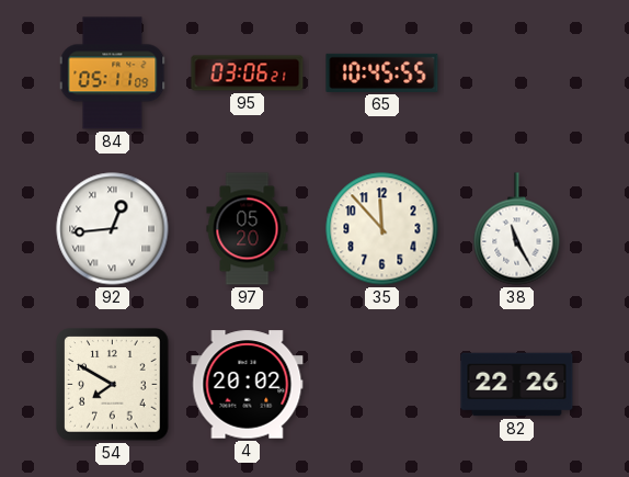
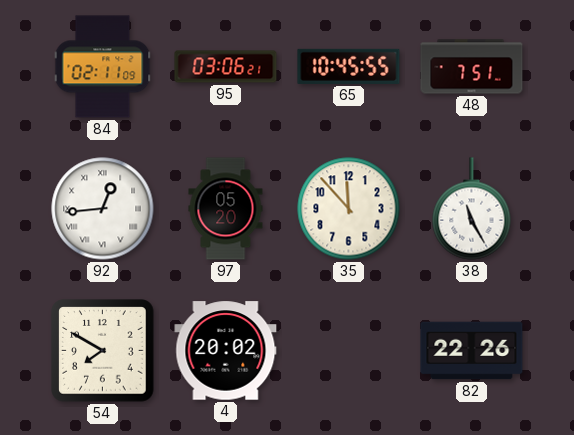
84: 05:11 -> 02:11
48: none -> 7:51
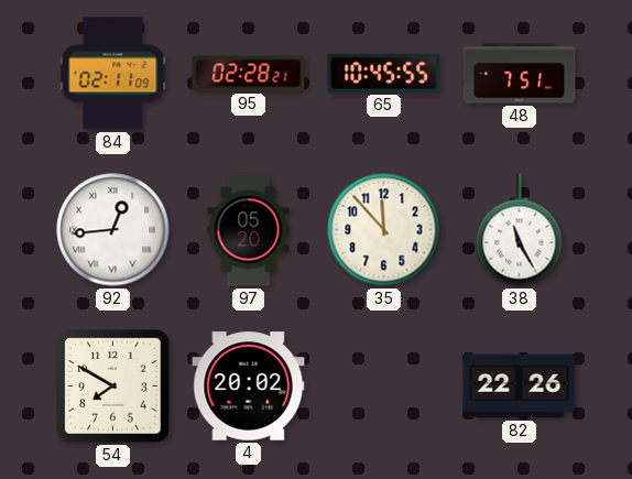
95: 03:06 -> 02:28
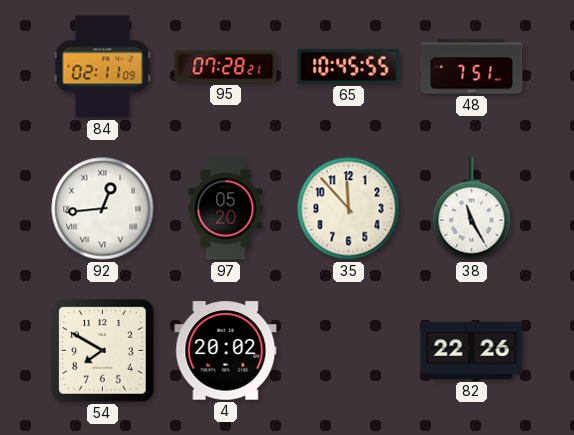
95: 02:28 -> 07:28
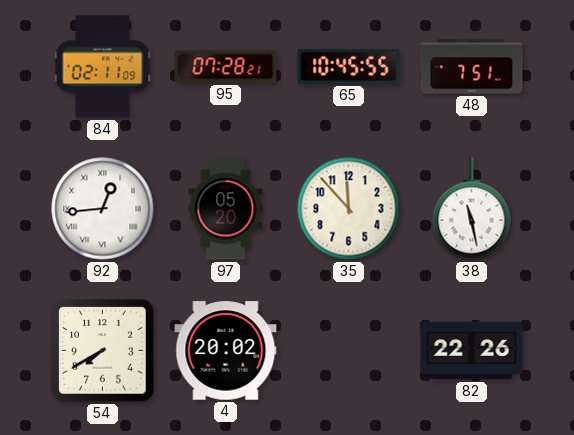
38: 11:25 -> 11:28
54: 7:50 -> 7:40
